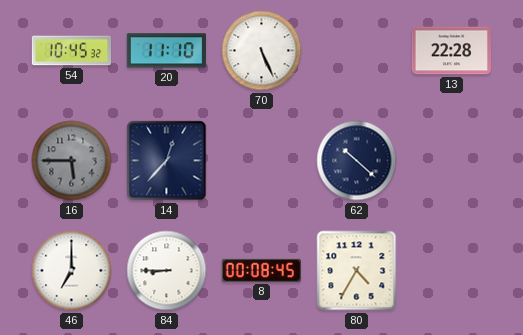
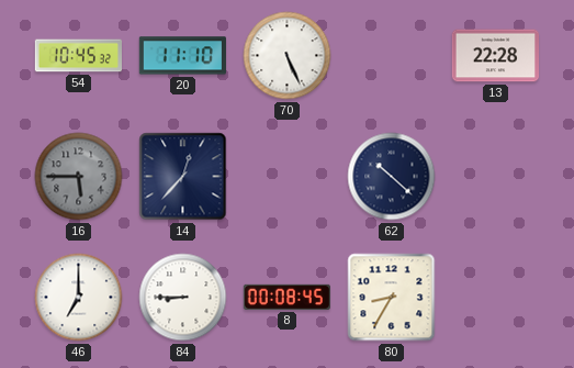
80: 4:35 -> 8:35
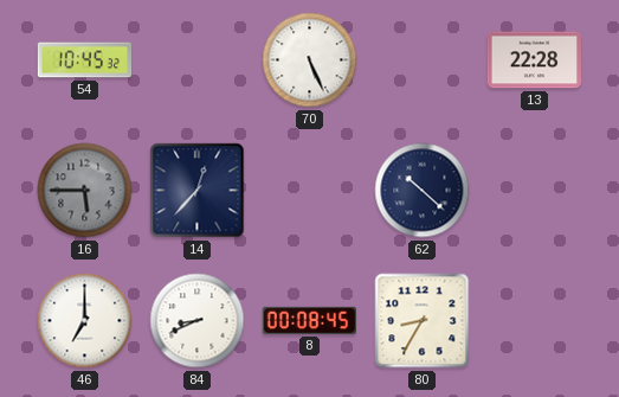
20: 11:10 -> none
84: 8:45 -> 8:41
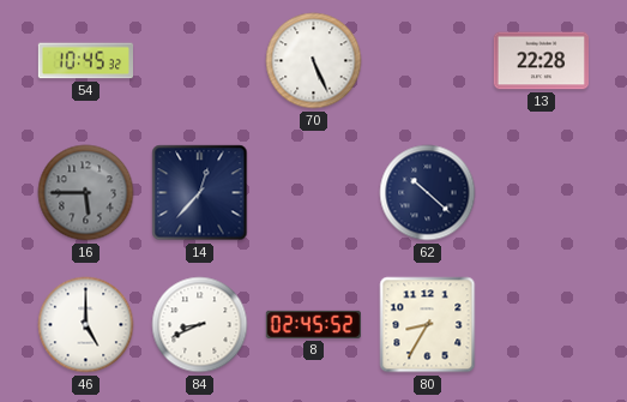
46: 7:00 -> 5:00
8: 00:08 -> 02:45
